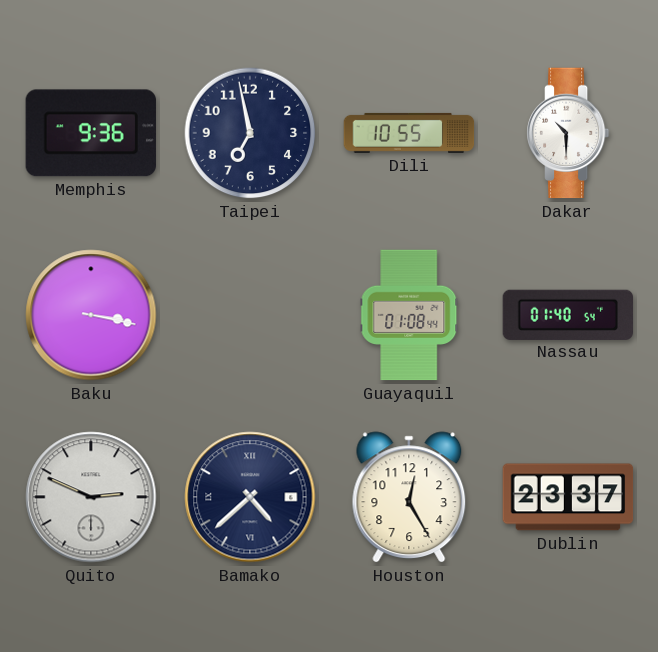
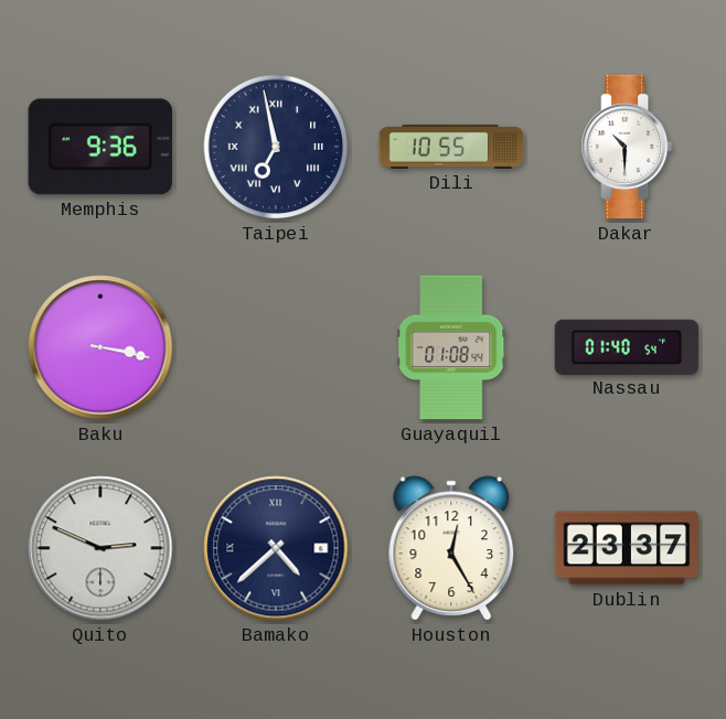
Taipei numerals: Arabic -> Roman
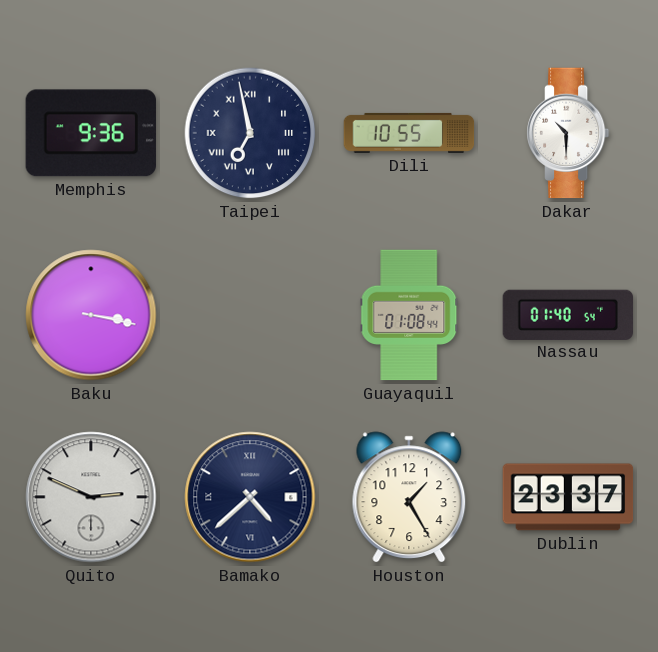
Houston: 12:25 -> 1:25
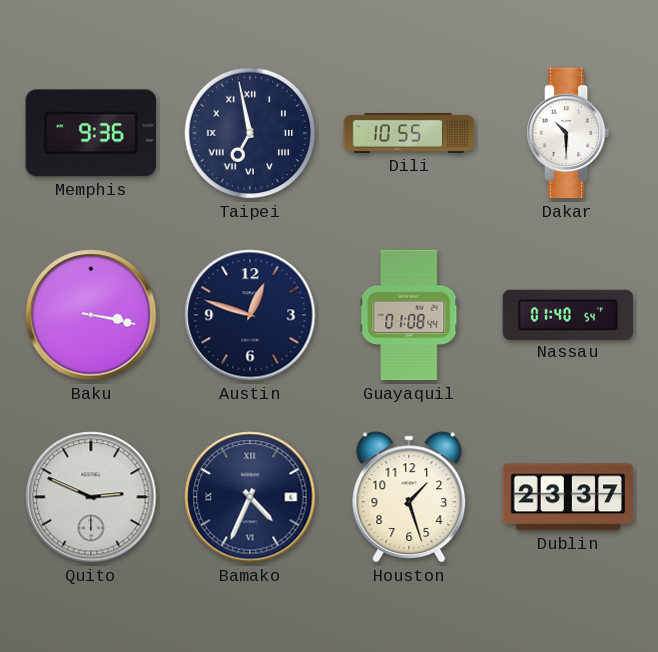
Austin: none -> 12:48
Bamako: 4:38 -> 4:34
Houston: 1:25 -> 1:27
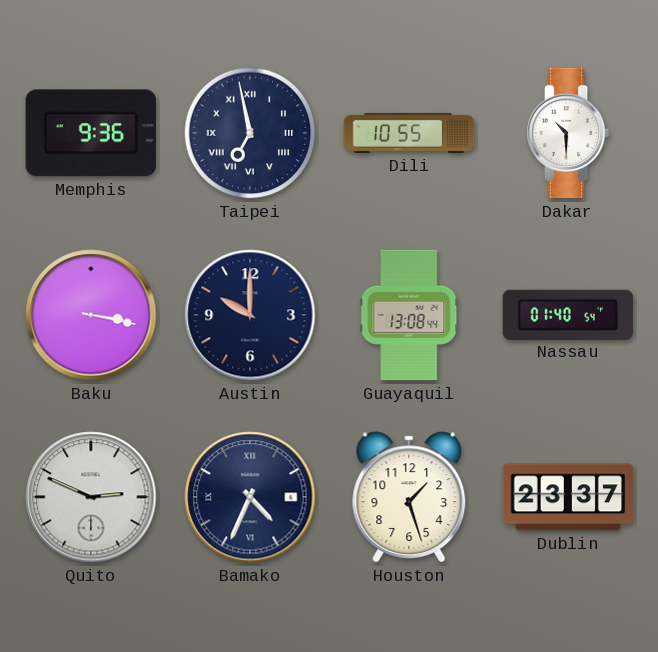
Austin: 12:48 -> 10:00
Guayaquil: 01:08 -> 13:08
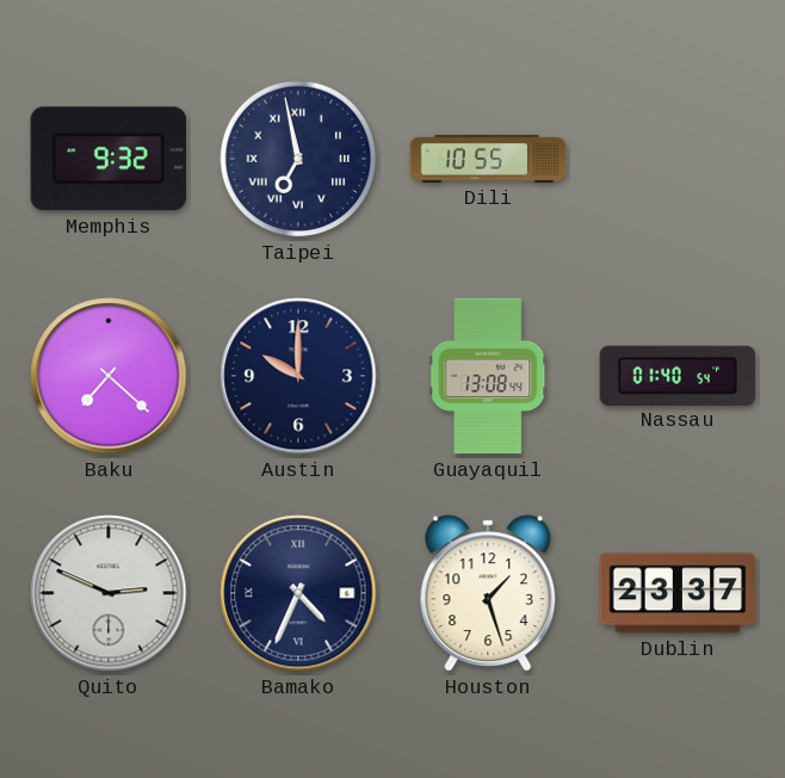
Memphis: 9:36 -> 9:32
Dakar: 10:30 -> none
Baku: 3:17 -> 7:22
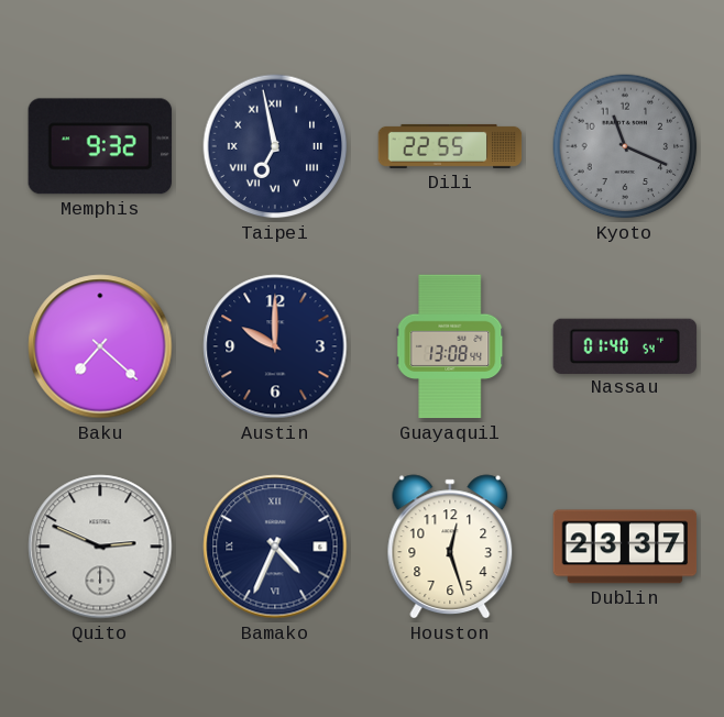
Dili: 10:55 -> 22:55
Kyoto: none -> 11:19
Houston: 1:27 -> 12:27
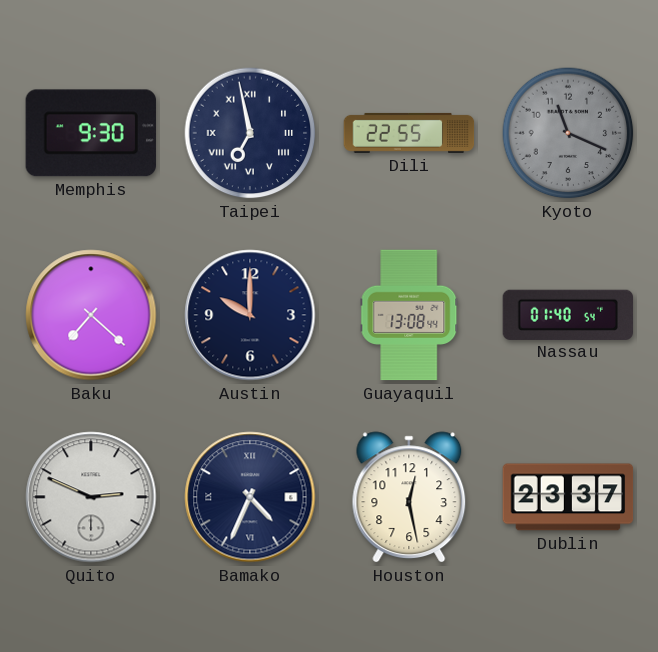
Memphis: 9:32 -> 9:30
Houston: 12:27 -> 12:28
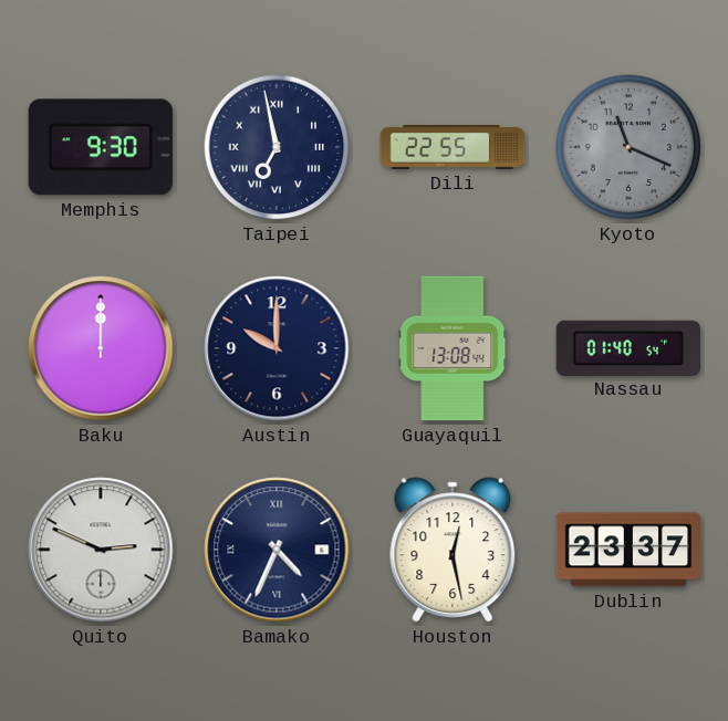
Baku: 7:22 -> 12:00
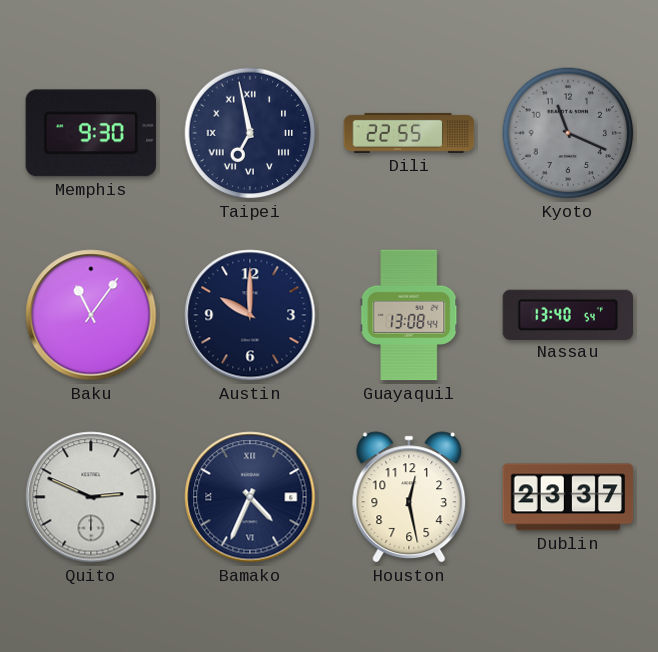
Baku: 12:00 -> 11:06
Nassau: 01:40 -> 13:40
